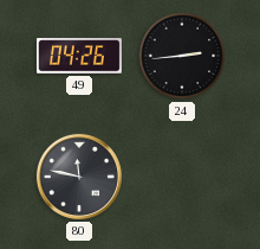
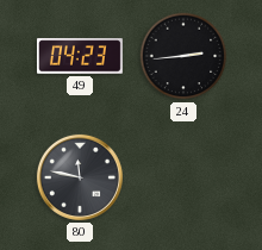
49: 04:26 -> 04:23
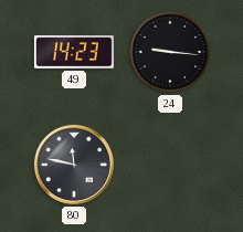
49: 04:23 -> 14:23
24: 2:44 -> 9:16
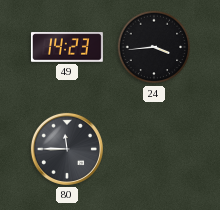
24: 9:16 -> 3:44
80: 11:47 -> 11:45
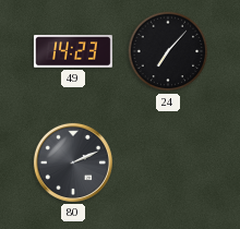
24: 3:44 -> 7:07
80: 11:45 -> 2:11
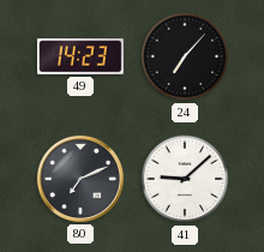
80: 2:11 -> 7:11
41: none -> 9:08
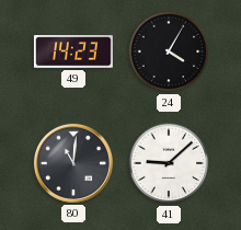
24: 7:07 -> 4:05
80: 7:11 -> 11:01
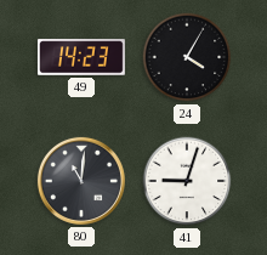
41: 9:08 -> 9:03
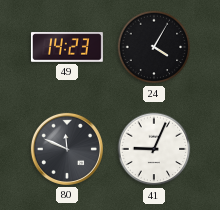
80: 11:01 -> 11:49
41: 9:03 -> 9:04
